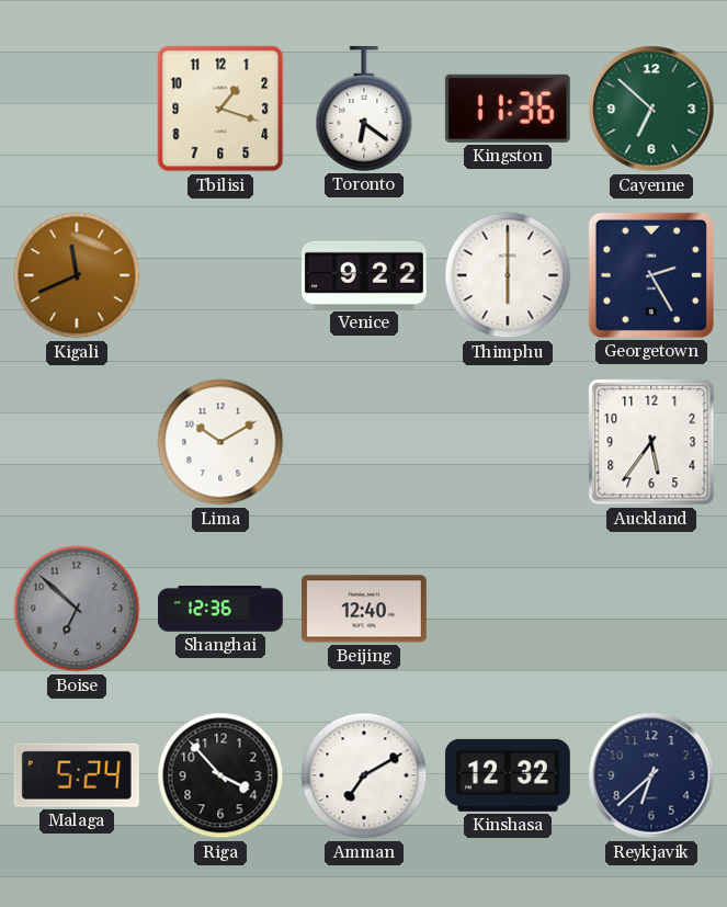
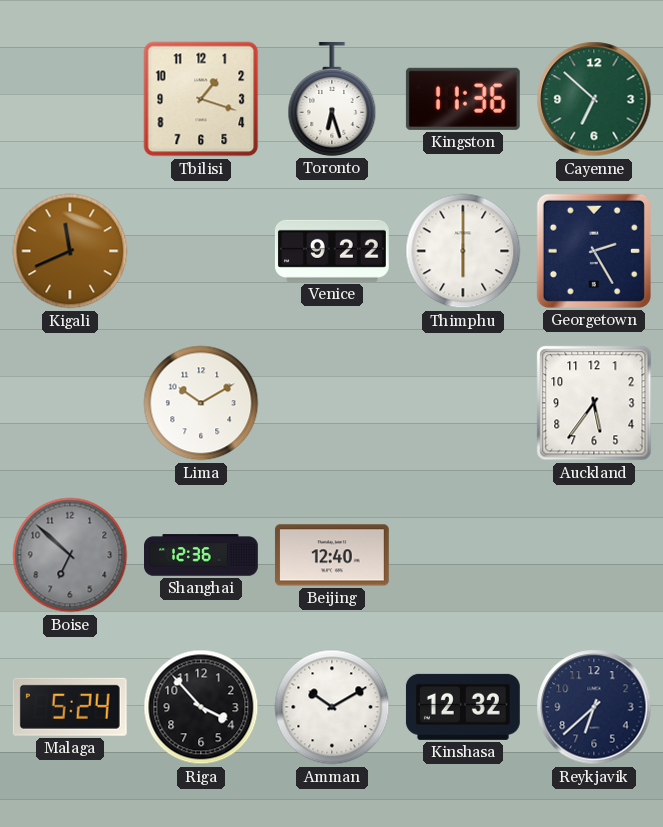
Toronto: 6:21 -> 6:27
Amman: 7:10 -> 10:10
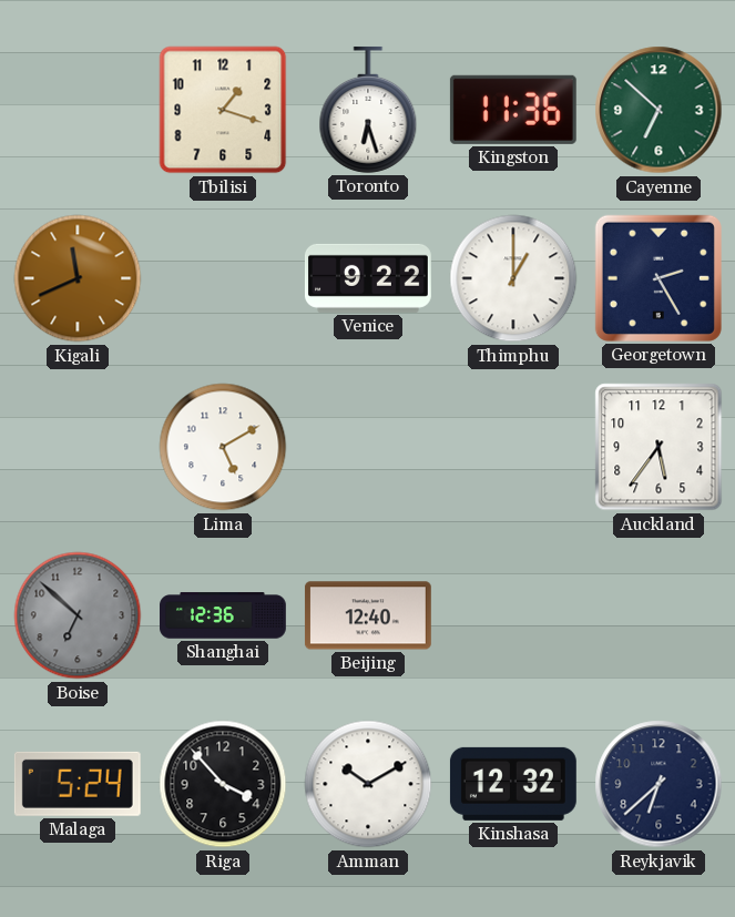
Thimphu: 6:00 -> 1:00
Lima: 10:10 -> 5:10
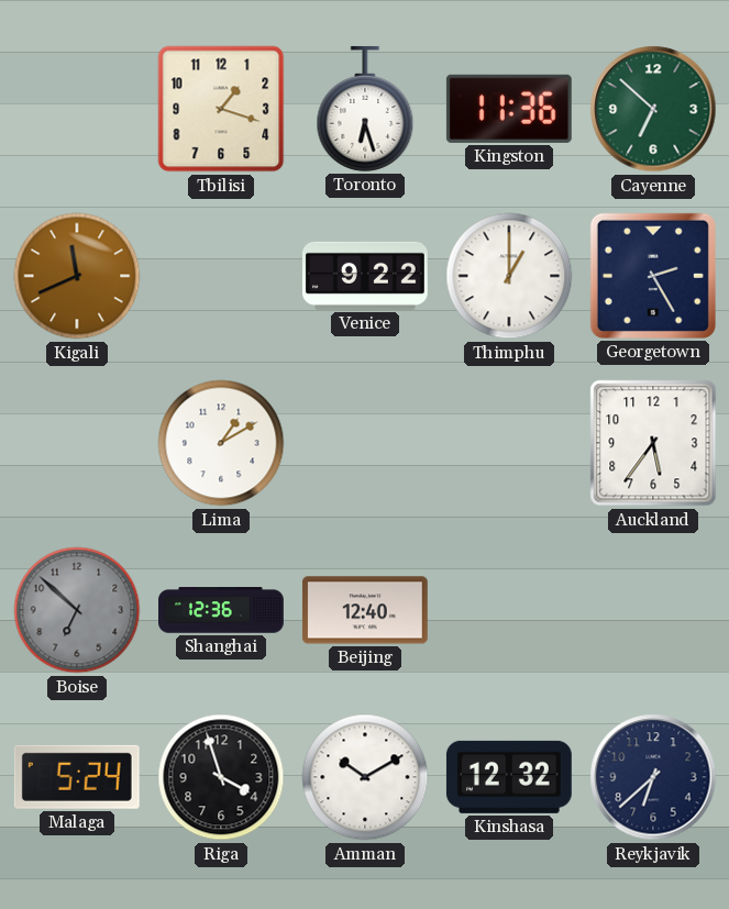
Lima: 5:10 -> 1:10
Riga: 3:53 -> 3:57
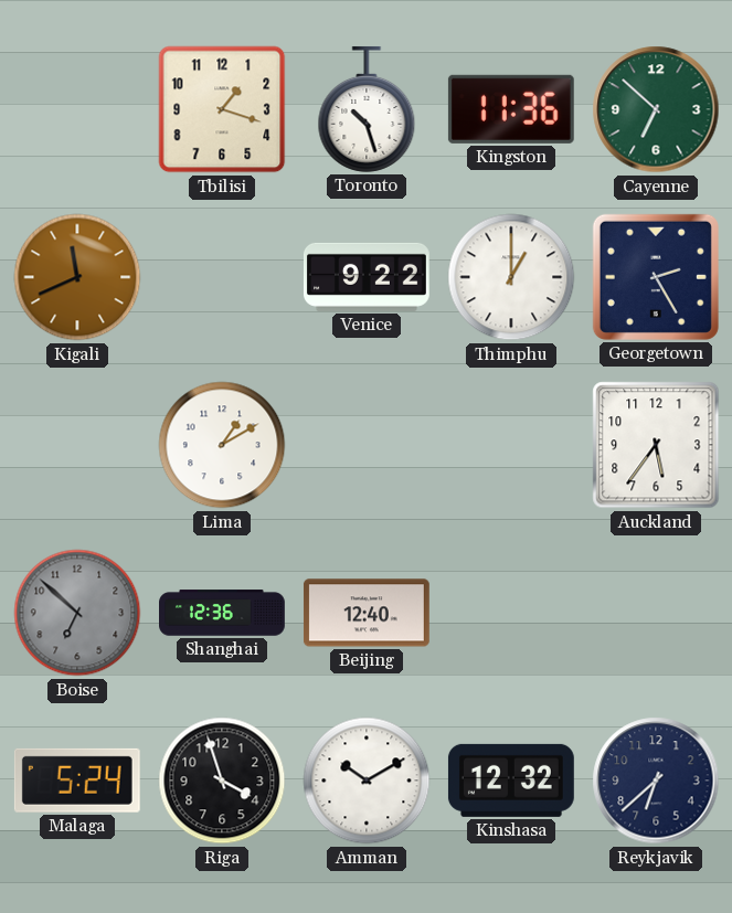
Toronto: 6:27 -> 10:27
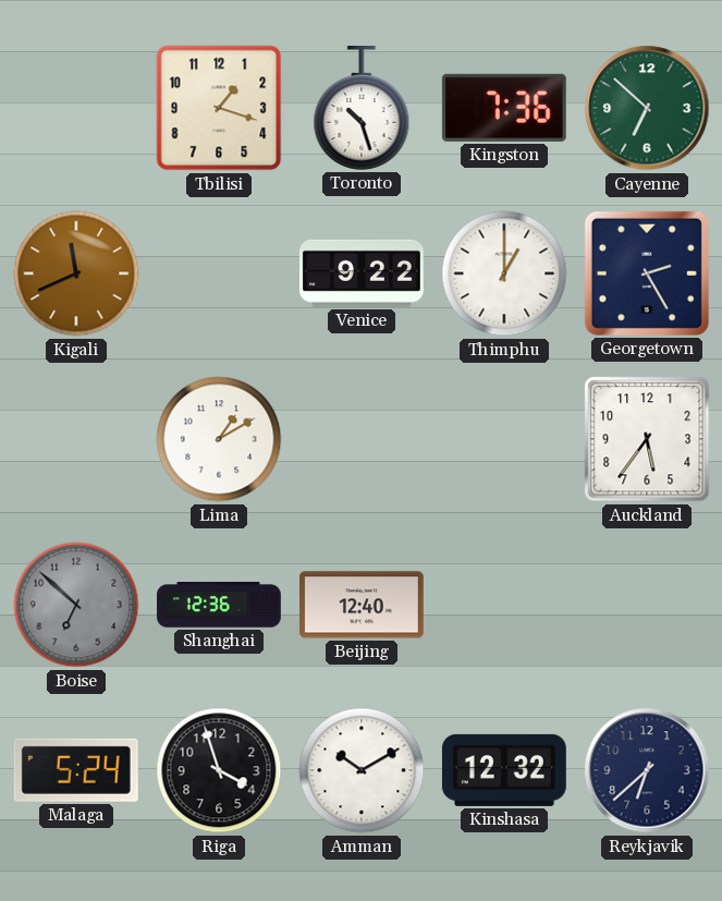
Kingston: 11:36 -> 7:36
